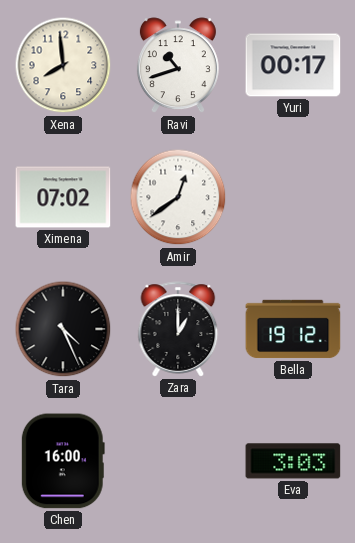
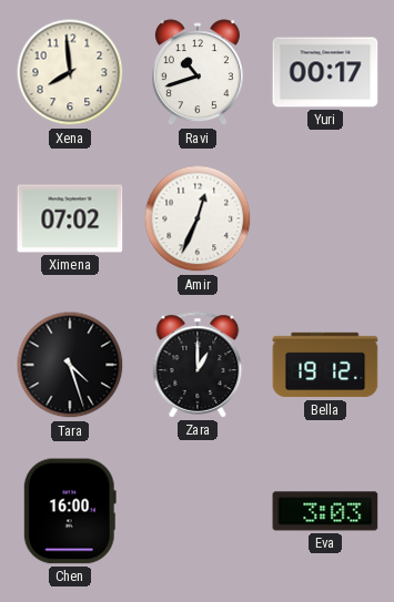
Amir: 12:39 -> 12:34
Tara: 4:26 -> 4:27
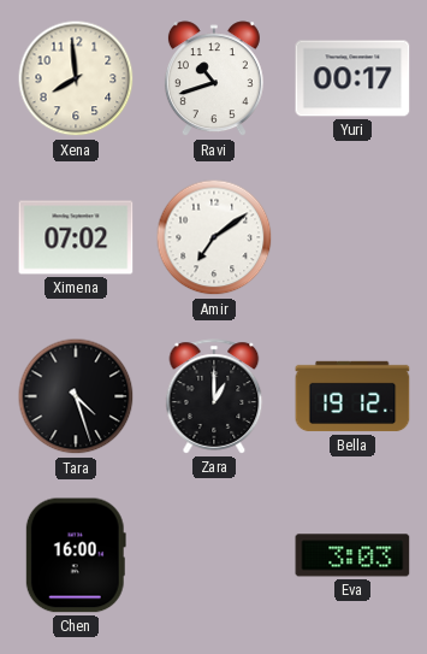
Amir: 12:34 -> 7:09
